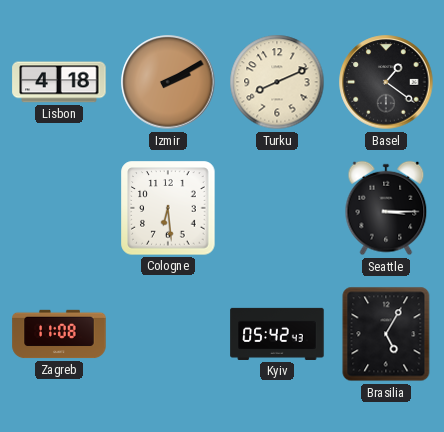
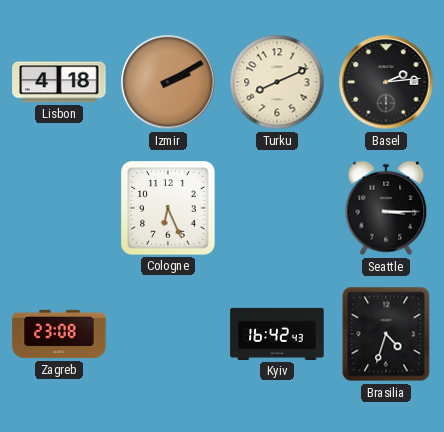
Basel: 1:21 -> 2:14
Cologne: 6:29 -> 6:26
Zagreb: 11:08 -> 23:08
Kyiv: 05:42 -> 16:42
Brasilia: 5:05 -> 4:33
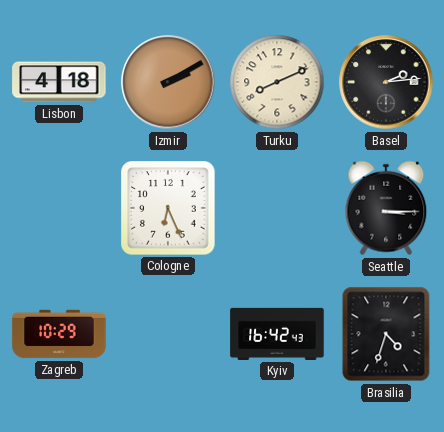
Zagreb: 23:08 -> 10:29
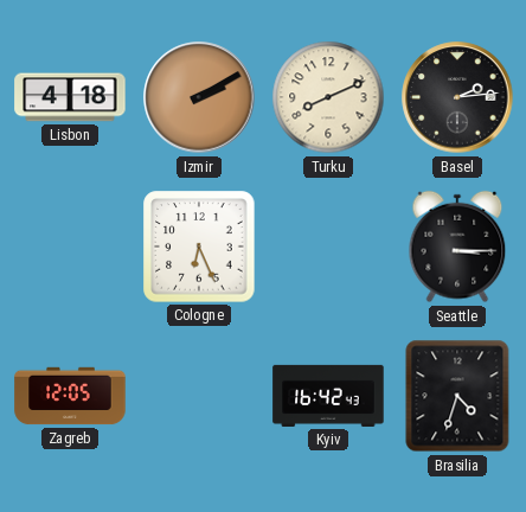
Zagreb: 10:29 -> 12:05
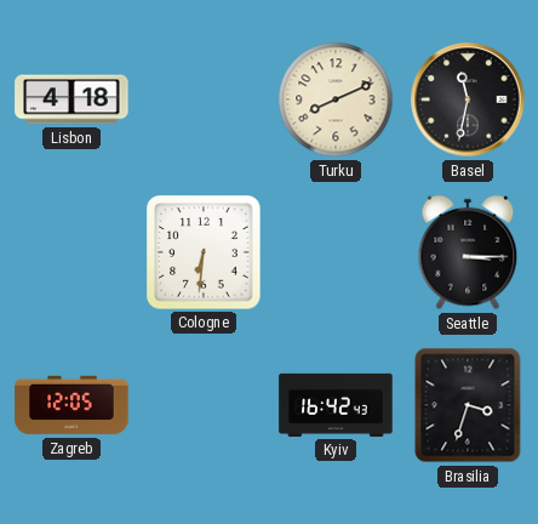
Izmir: 2:10 -> none
Basel: 2:14 -> 11:32
Cologne: 6:26 -> 6:31
Brasilia: 4:33 -> 3:33
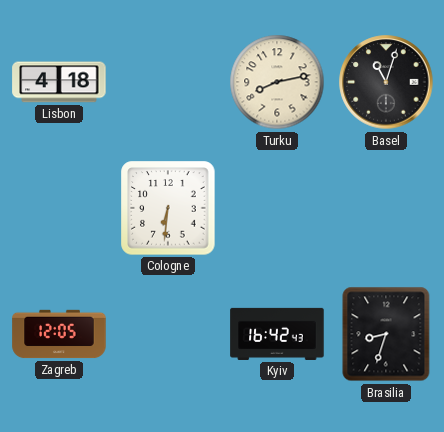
Turku: 8:11 -> 8:13
Basel: 11:32 -> 11:03
Seattle: 3:15 -> none
Brasilia: 3:33 -> 8:33
